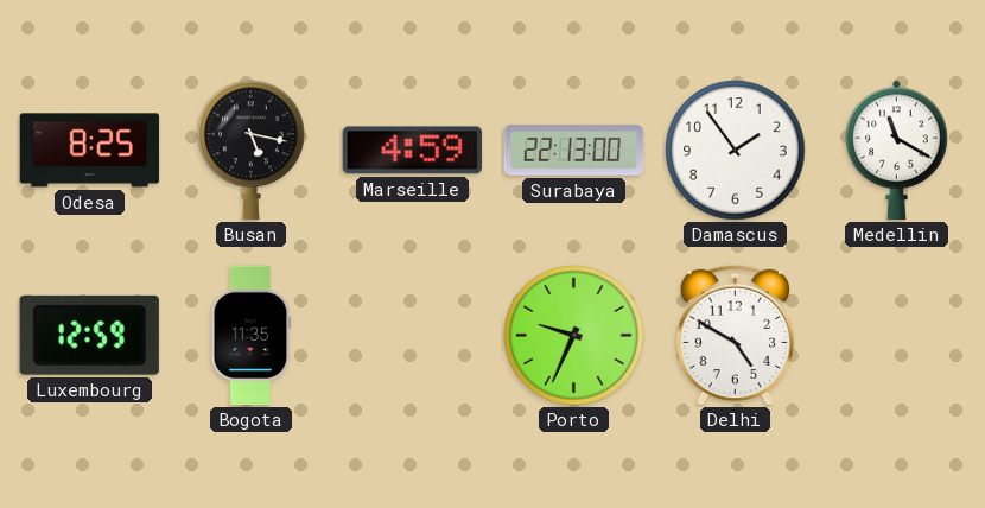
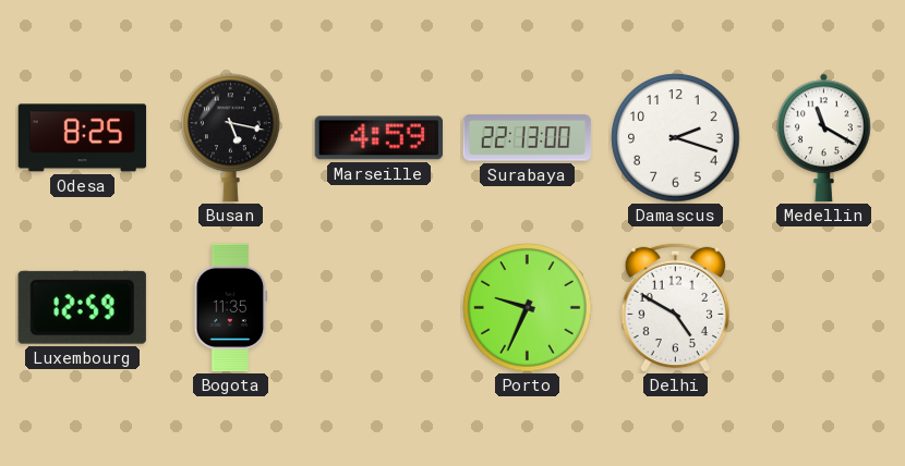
Damascus: 1:54 -> 2:18
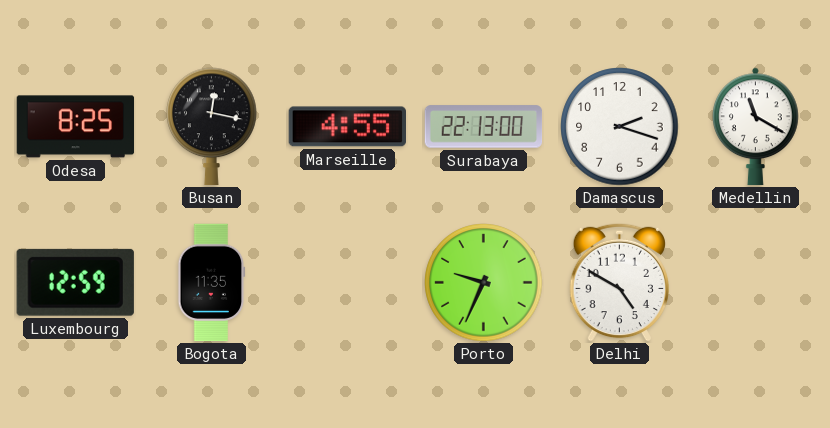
Busan: 5:17 -> 12:17
Marseille: 4:59 -> 4:55
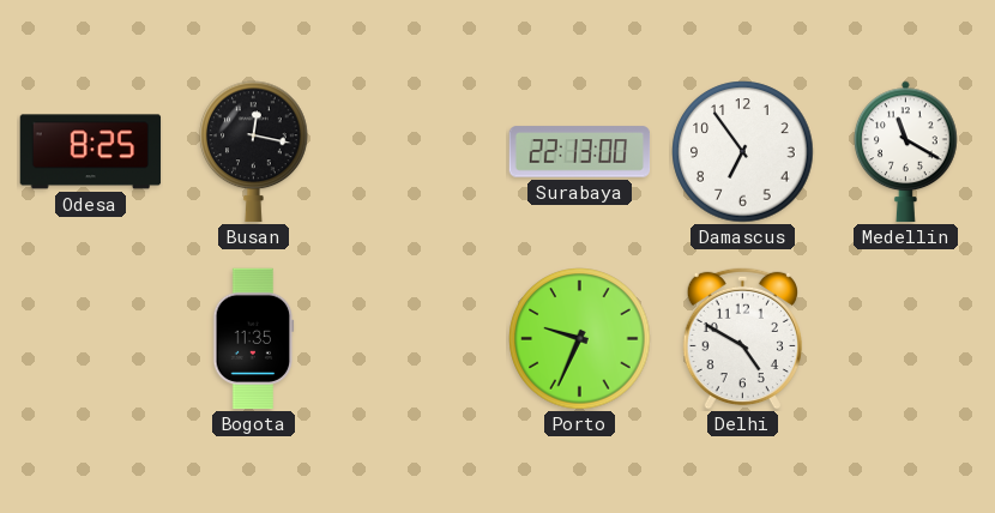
Marseille: 4:55 -> none
Damascus: 2:18 -> 6:54
Luxembourg: 12:59 -> none
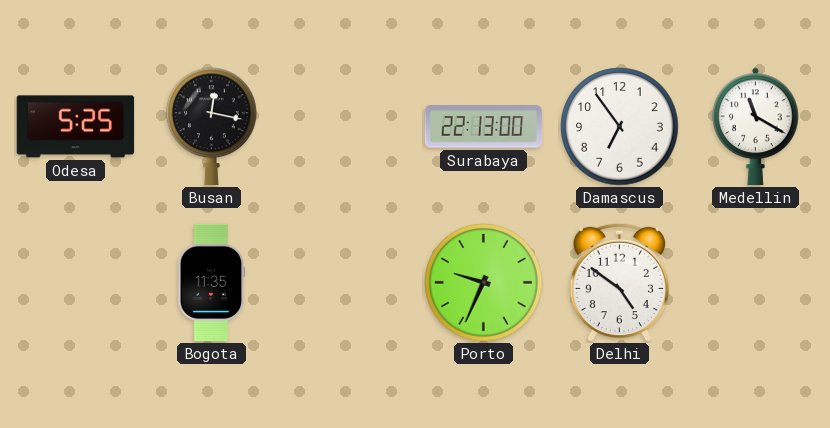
Odesa: 8:25 -> 5:25
Delhi: 4:50 -> 4:51
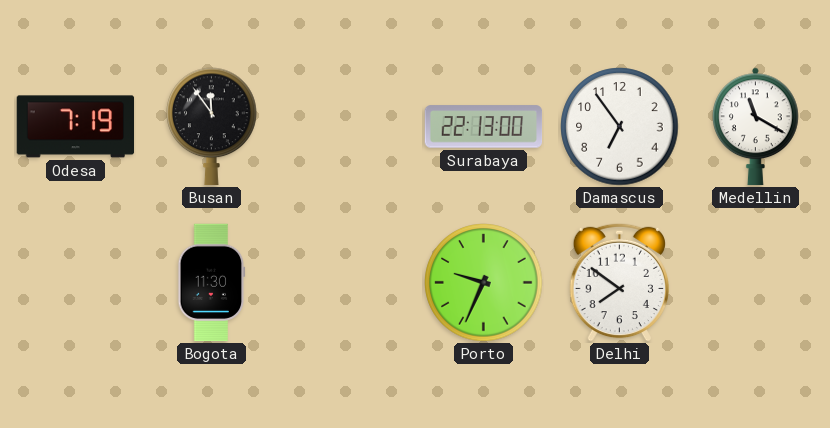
Odesa: 5:25 -> 7:19
Busan: 12:17 -> 11:54
Bogota: 11:35 -> 11:30
Delhi: 4:51 -> 7:51
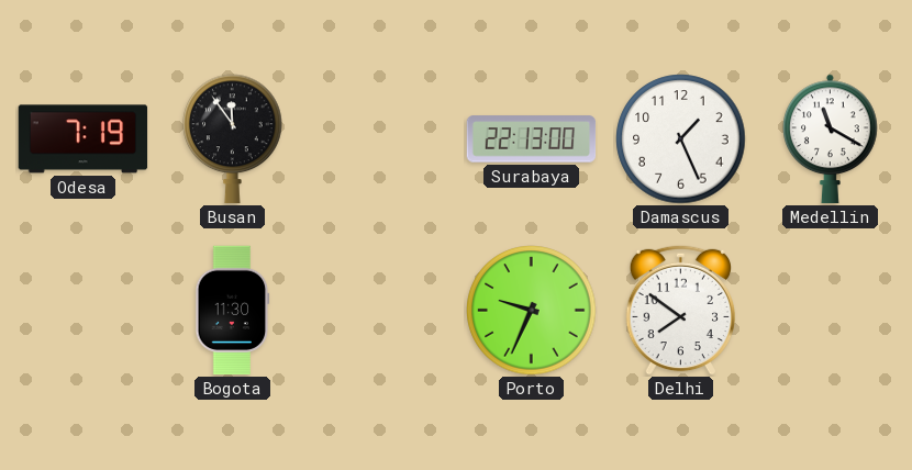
Damascus: 6:54 -> 1:26
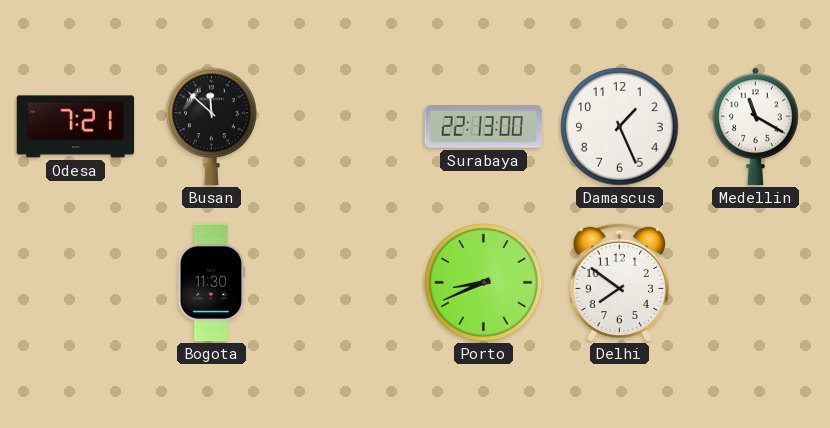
Odesa: 7:19 -> 7:21
Busan: 11:54 -> 11:52
Porto: 9:34 -> 8:41
